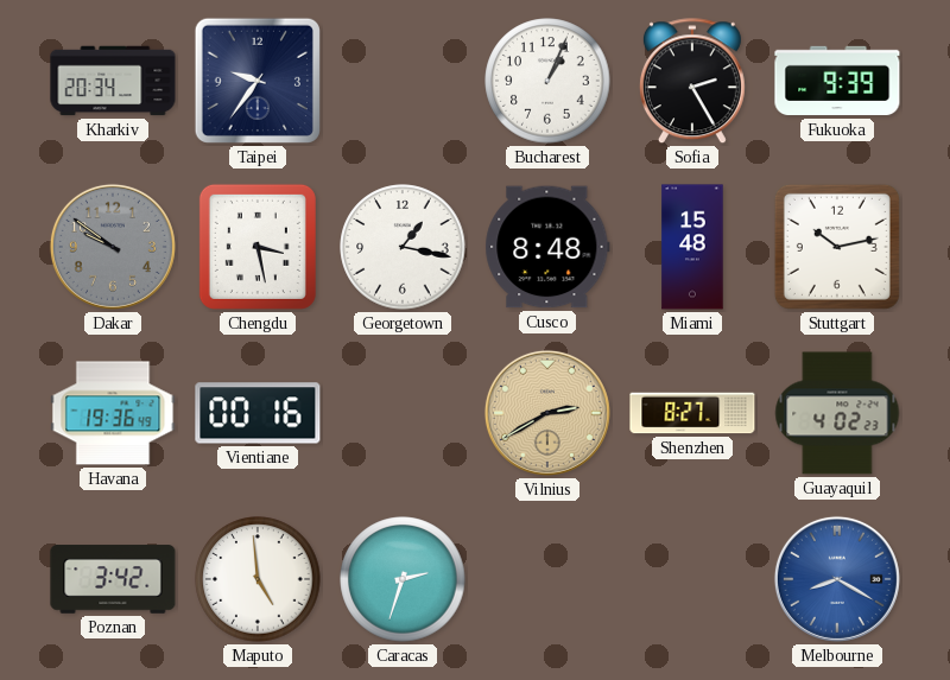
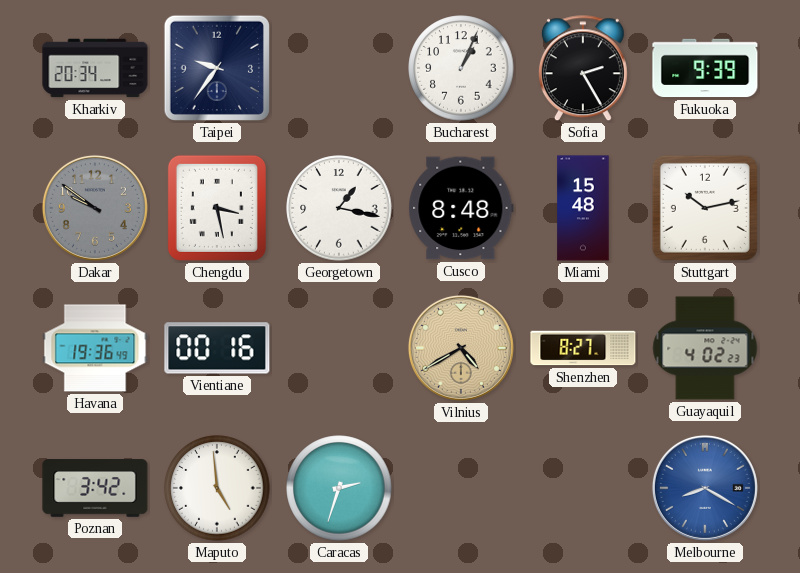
Vilnius: 2:40 -> 4:40
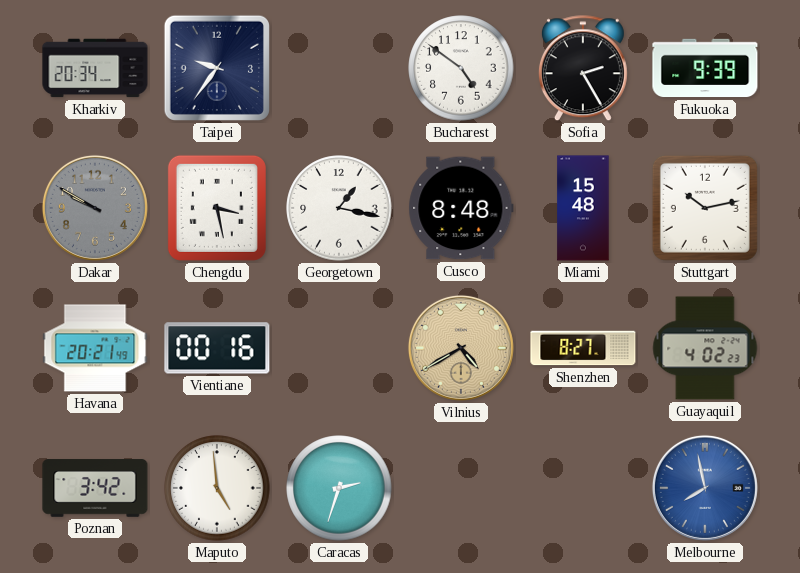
Bucharest: 1:04 -> 4:51
Dakar: 9:51 -> 9:50
Havana: 19:36 -> 20:21
Melbourne: 8:20 -> 7:58
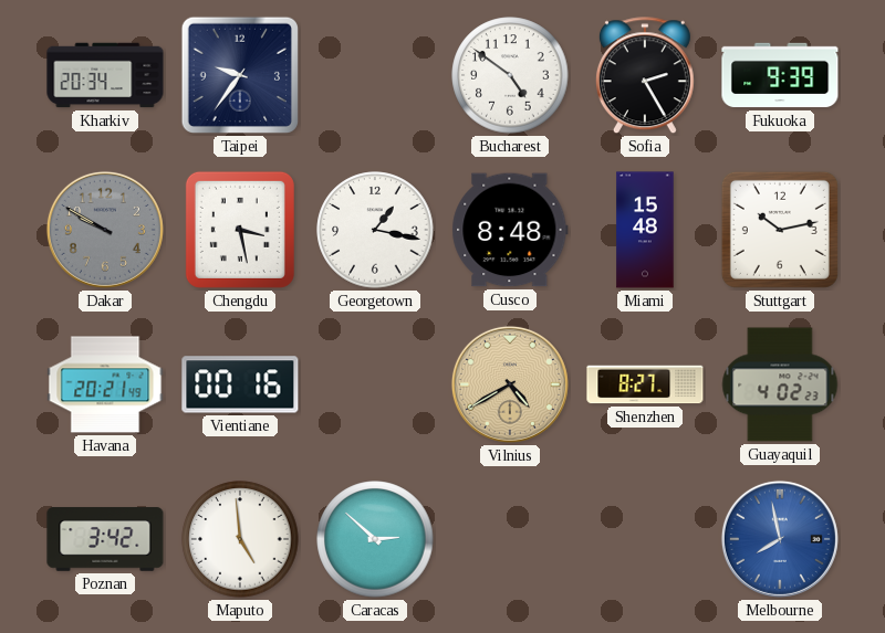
Caracas: 2:33 -> 2:52
